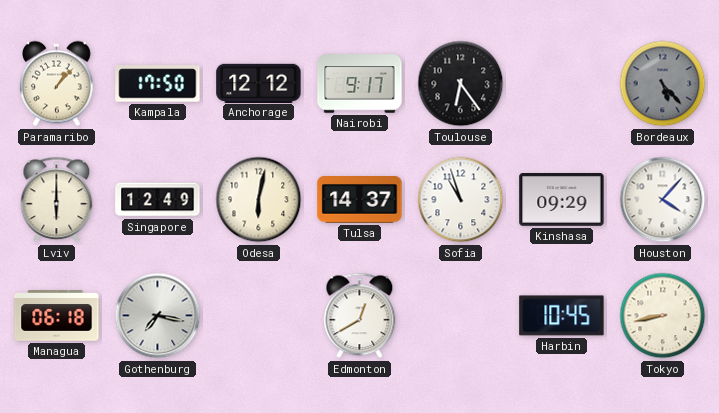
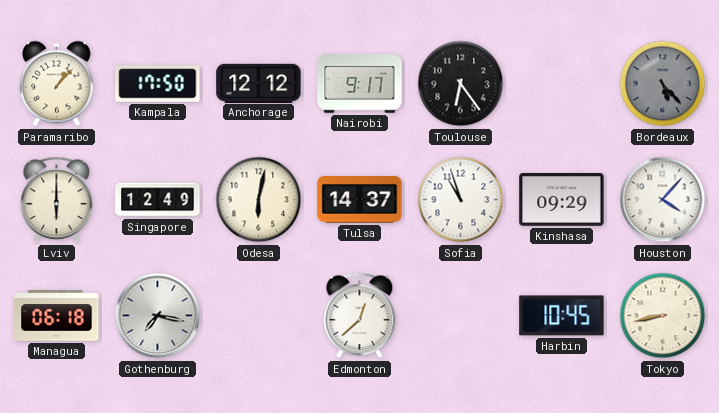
Edmonton: 12:40 -> 12:38
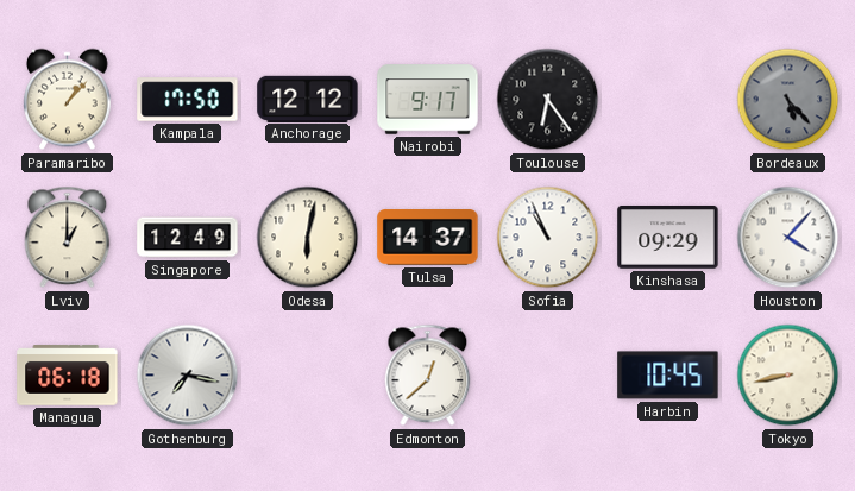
Lviv: 6:00 -> 1:00
Sofia: 10:57 -> 10:56
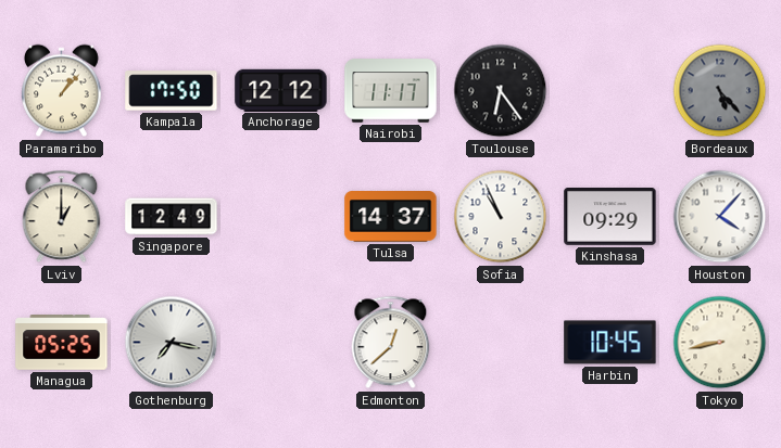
Nairobi: 9:17 -> 11:17
Odesa: 6:02 -> none
Managua: 06:18 -> 05:25
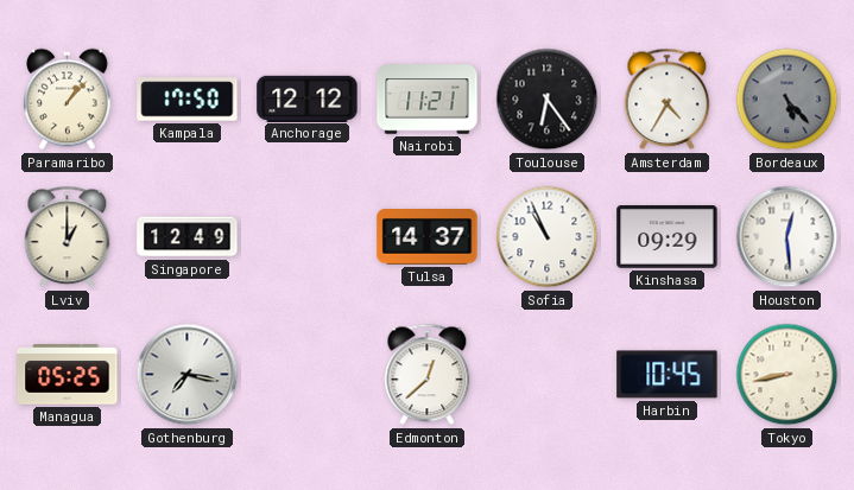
Nairobi: 11:17 -> 11:21
Amsterdam: none -> 4:35
Houston: 4:07 -> 12:29
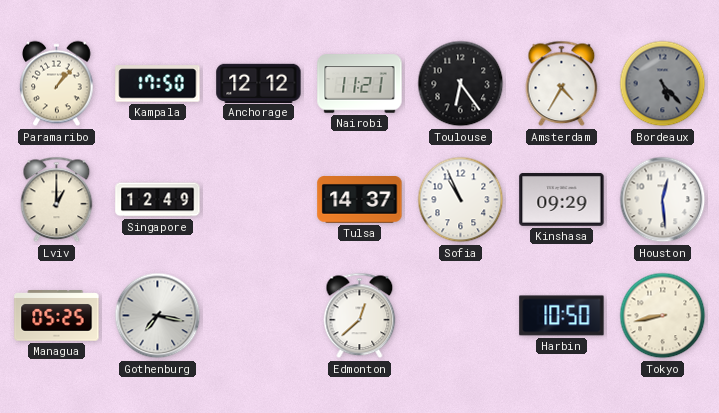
Harbin: 10:45 -> 10:50
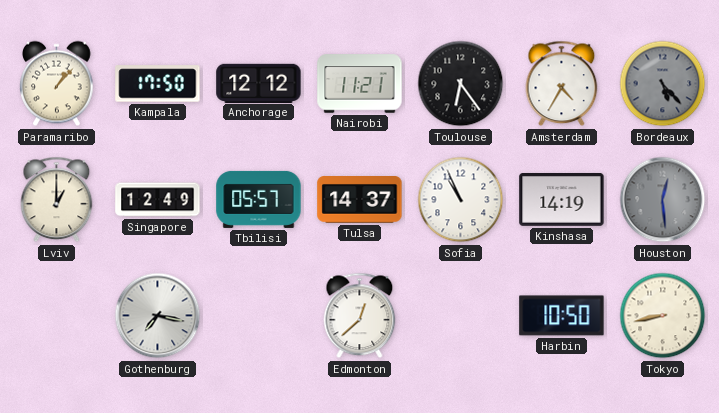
Tbilisi: none -> 05:57
Kinshasa: 09:29 -> 14:19
Houston dial: white -> grey
Managua: 05:25 -> none
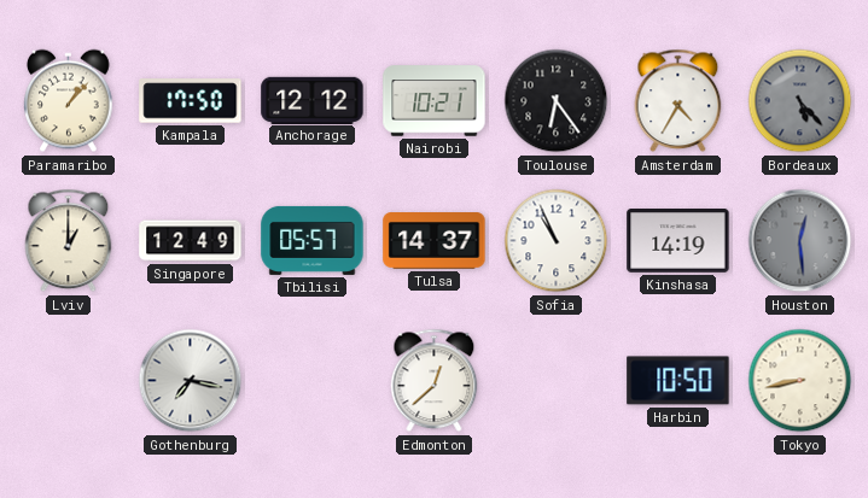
Nairobi: 11:21 -> 10:21
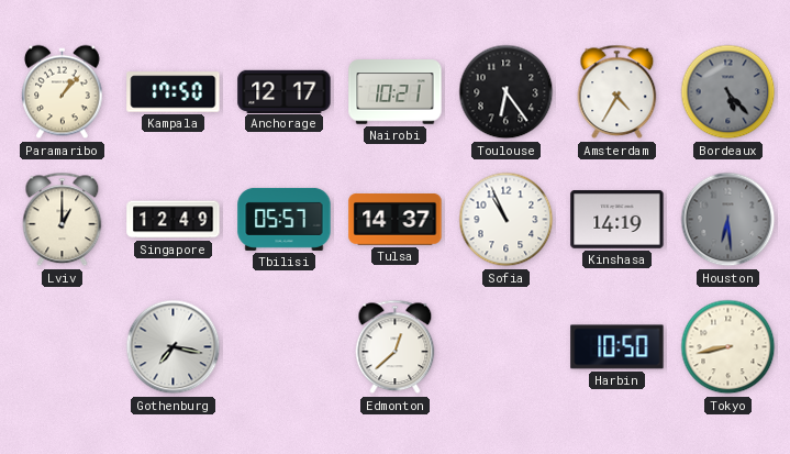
Anchorage: 12:12 -> 12:17
Houston: 12:29 -> 6:29
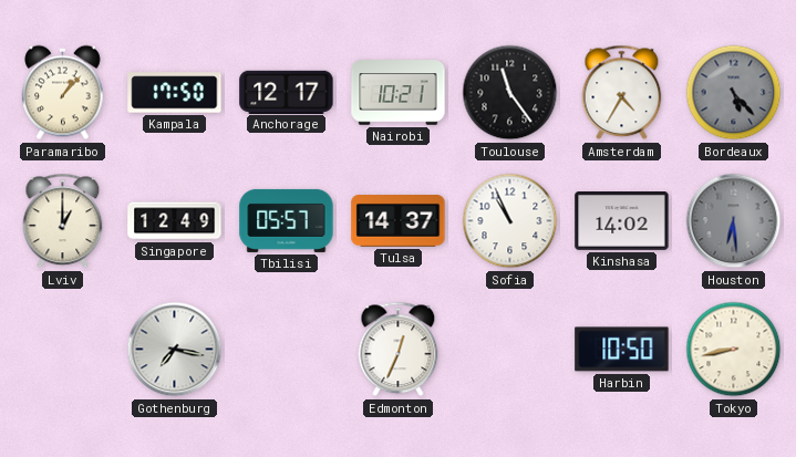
Toulouse: 6:24 -> 11:24
Kinshasa: 14:19 -> 14:02
Edmonton: 12:38 -> 12:34
